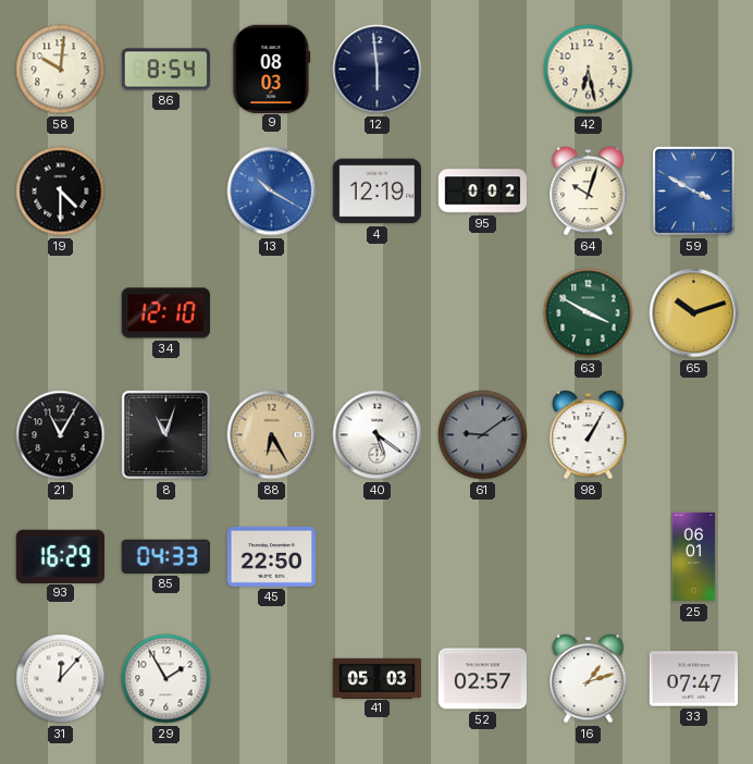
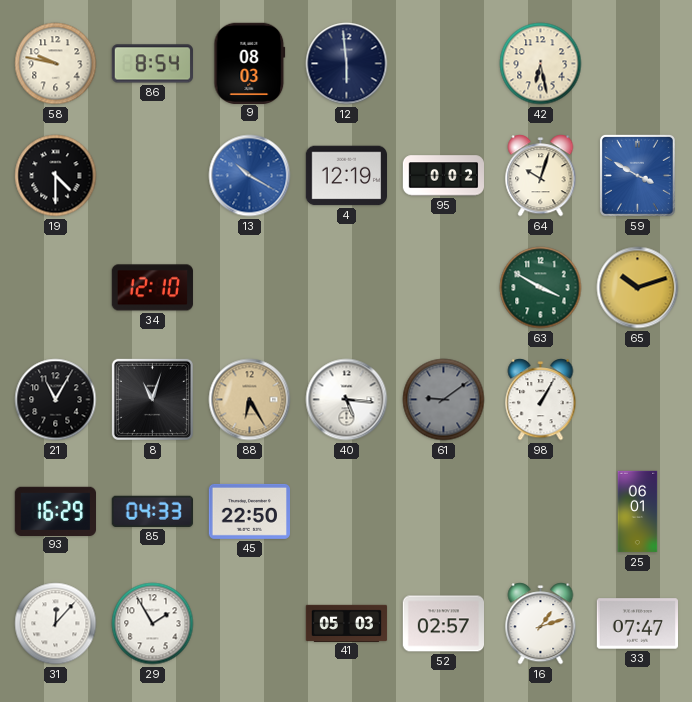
58: 10:01 -> 9:47
40: 5:21 -> 5:16
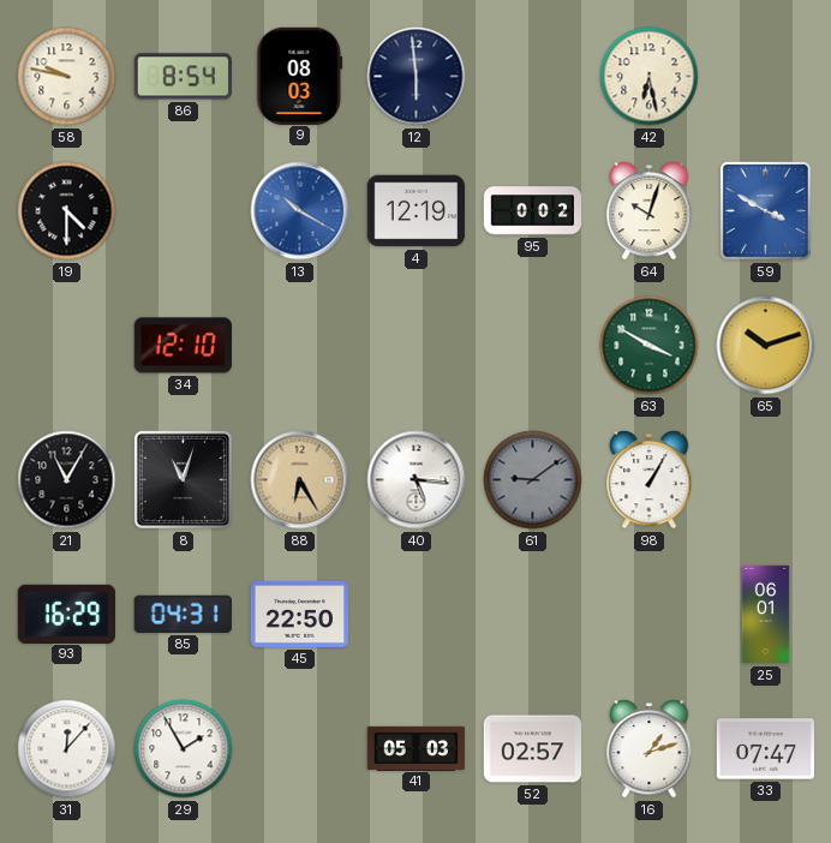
85: 04:33 -> 04:31
